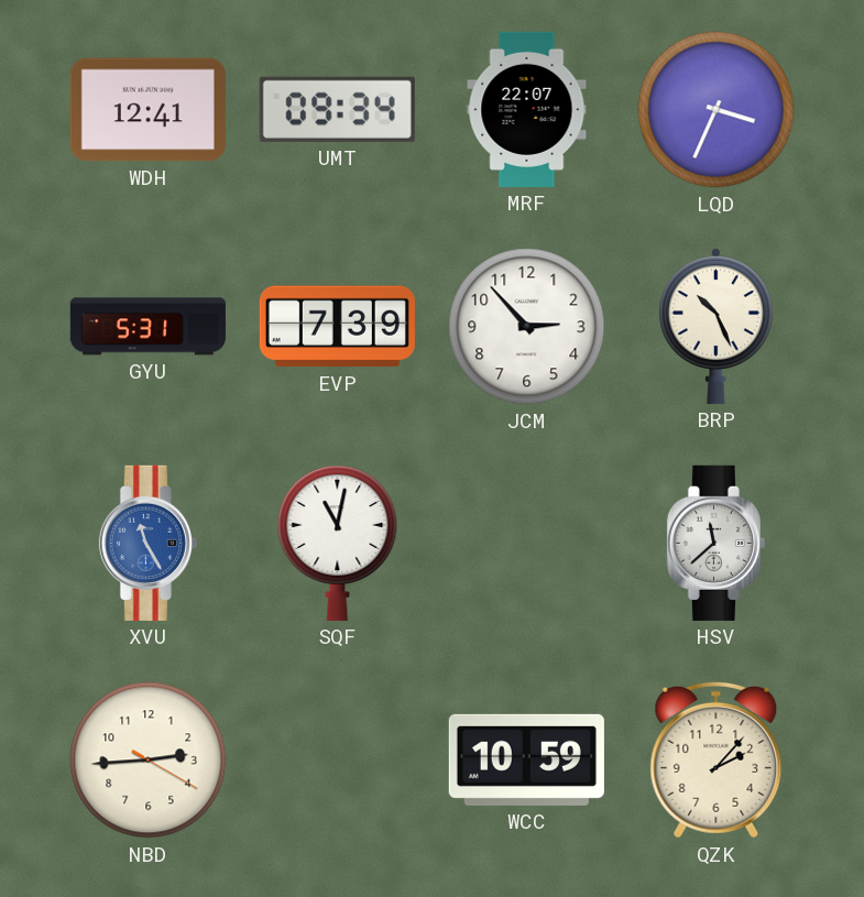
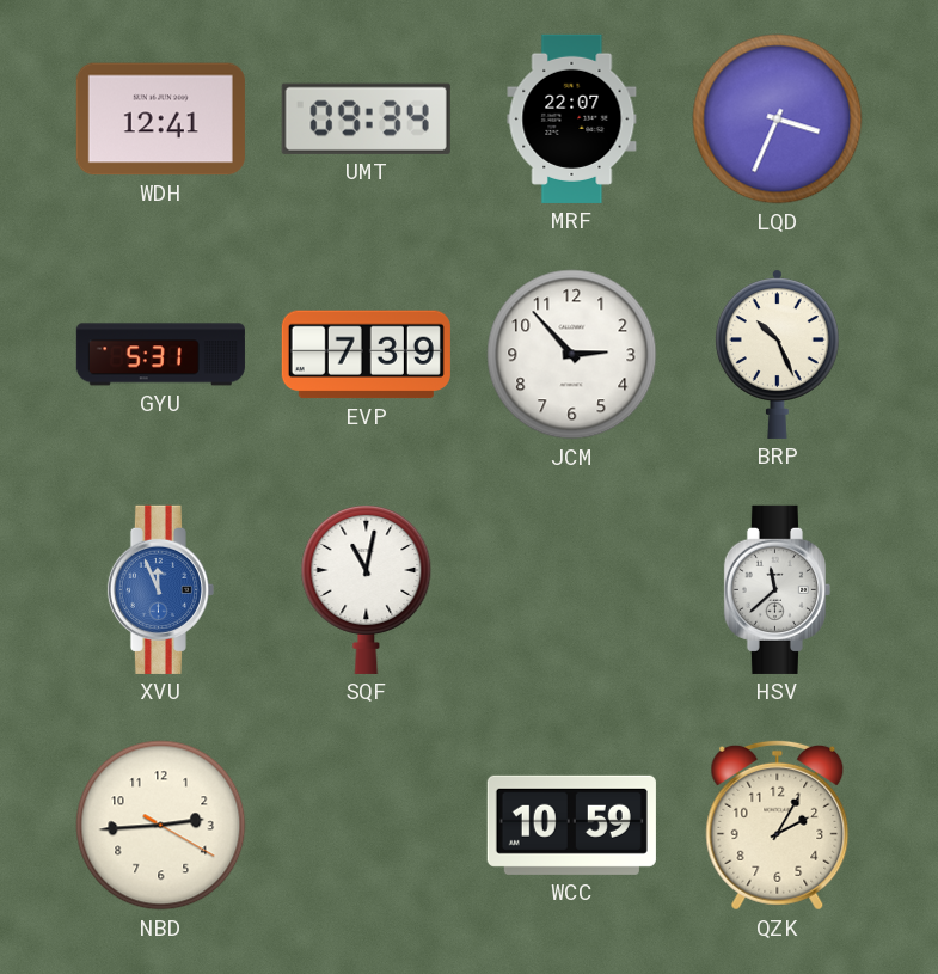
XVU: 11:25 -> 11:56
QZK: 2:07 -> 2:05
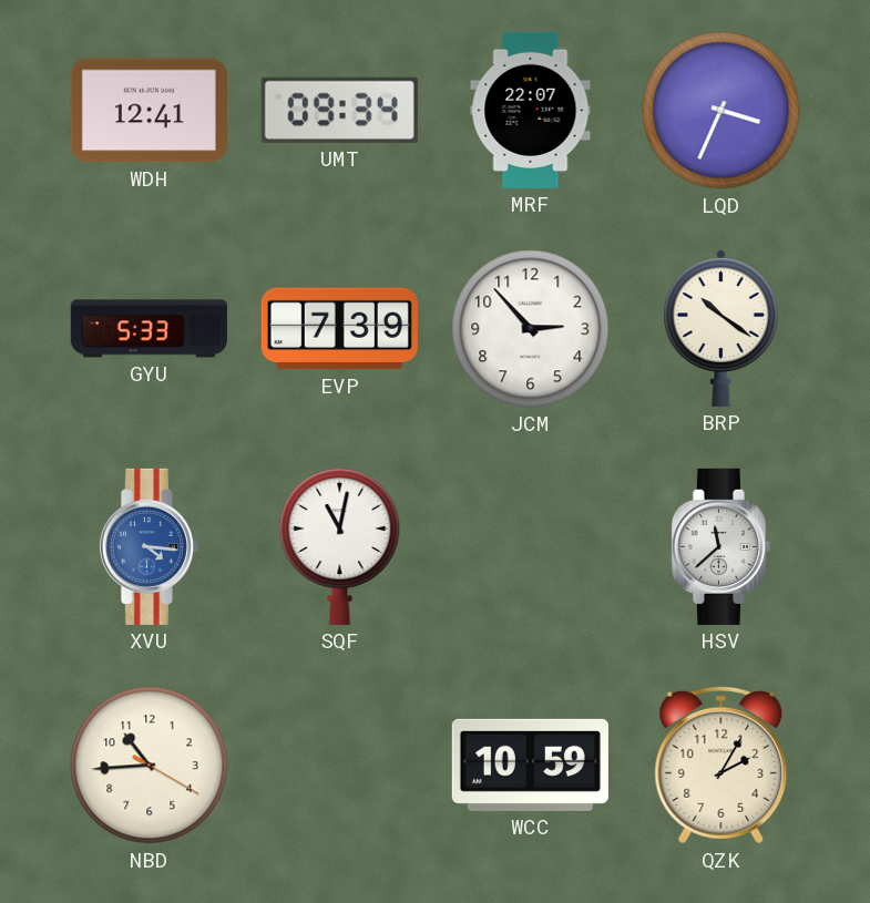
GYU: 5:31 -> 5:33
BRP: 10:26 -> 10:21
XVU: 11:56 -> 4:16
NBD: 2:44 -> 10:44
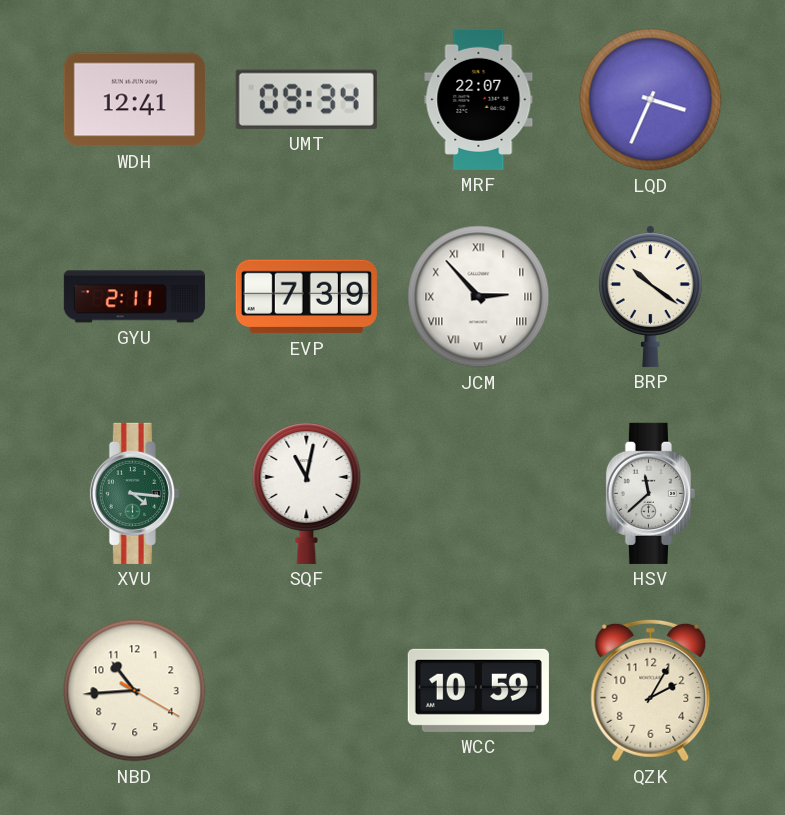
GYU: 5:33 -> 2:11
JCM numerals: Arabic -> Roman
XVU dial: blue -> green
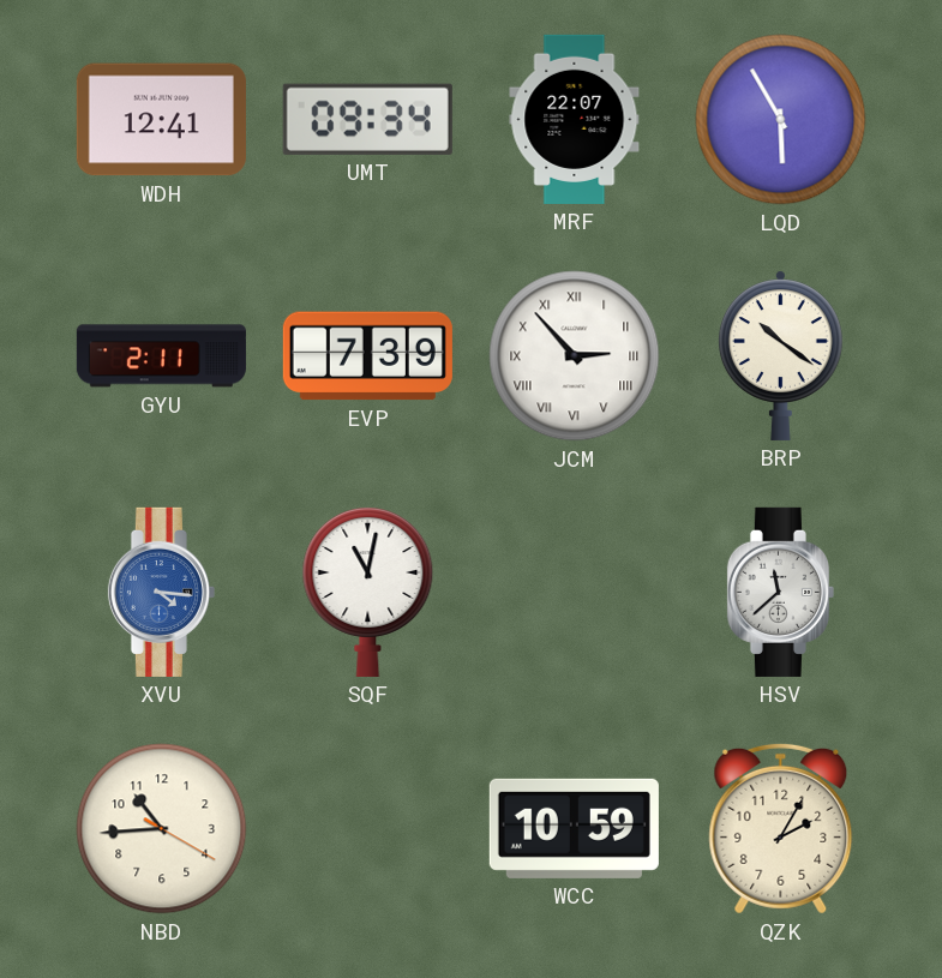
LQD: 3:34 -> 5:55
XVU dial: green -> blue
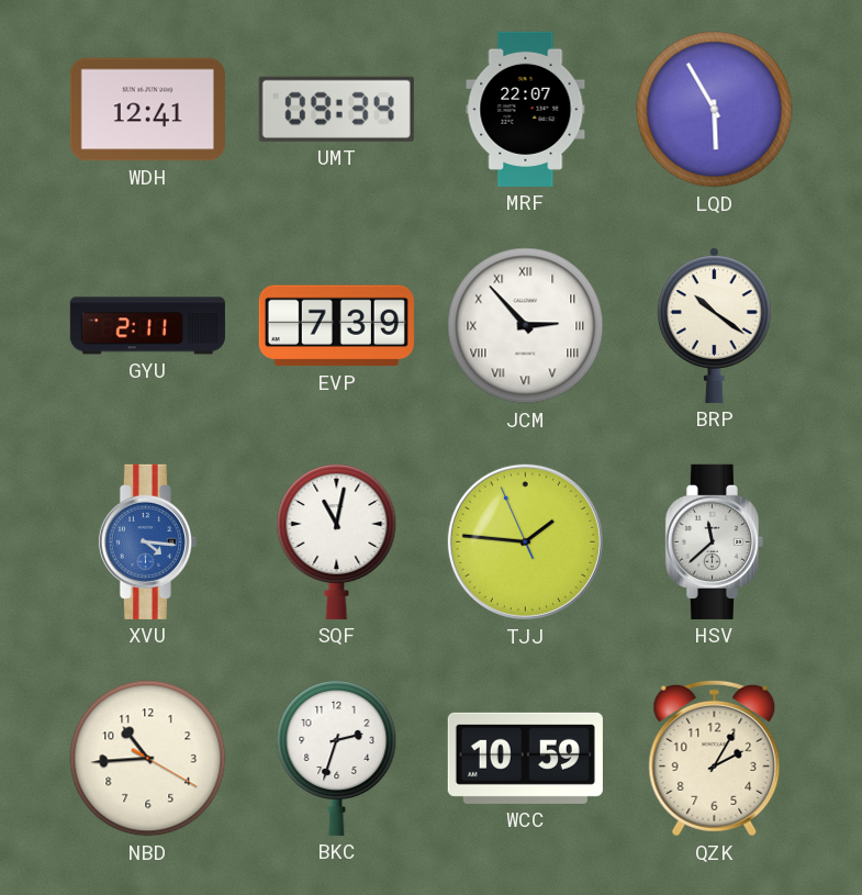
TJJ: none -> 1:45
BKC: none -> 2:33
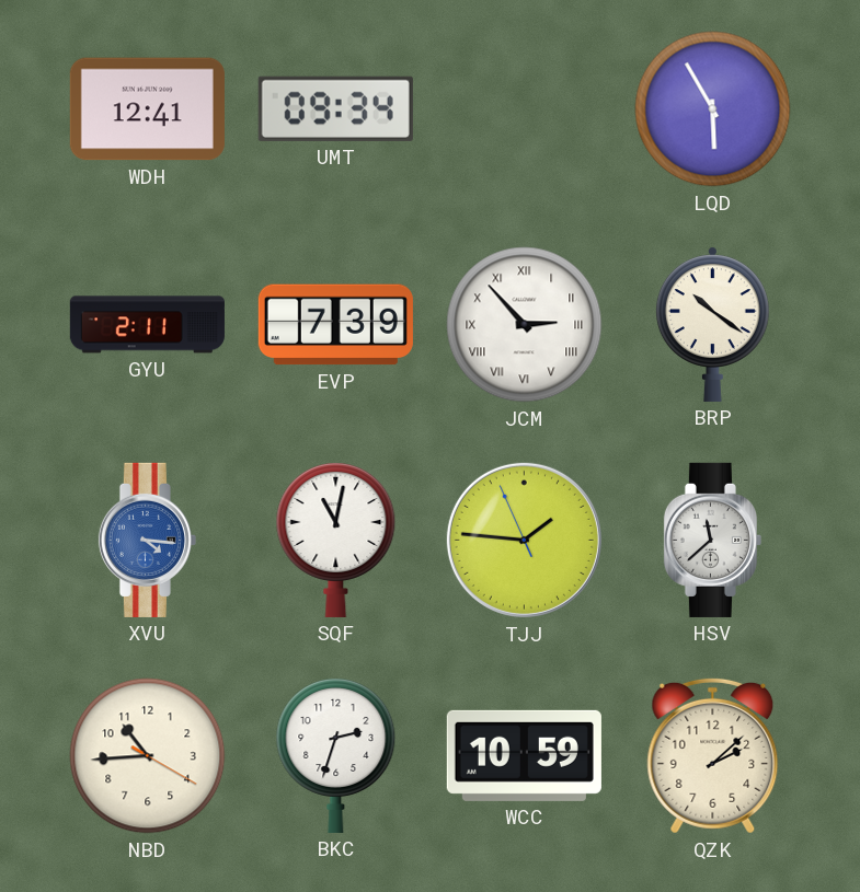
MRF: 22:07 -> none
QZK: 2:05 -> 2:08
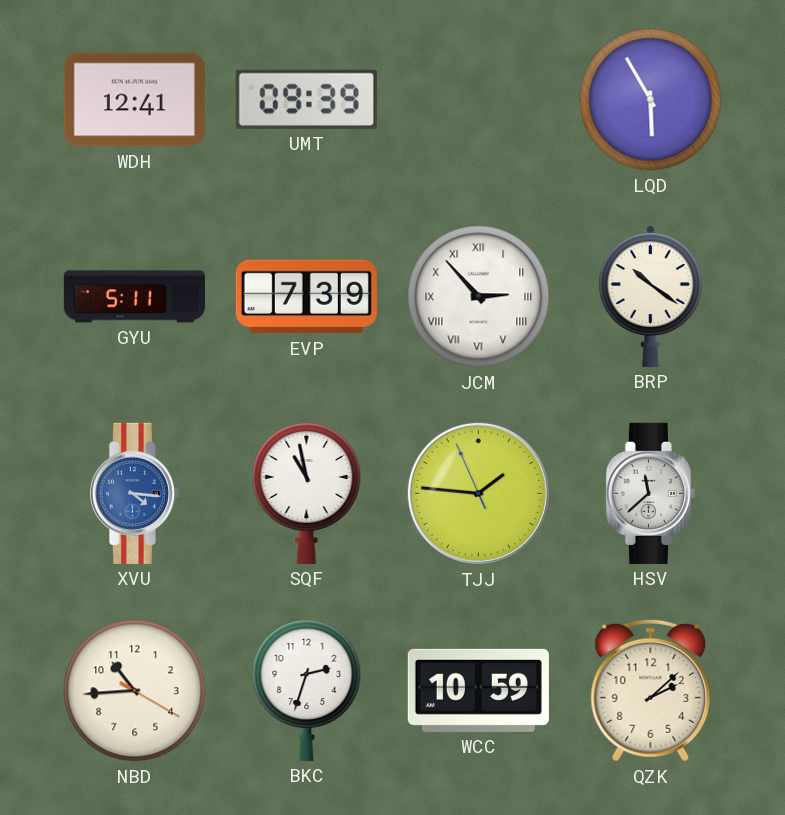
UMT: 09:34 -> 09:39
GYU: 2:11 -> 5:11
SQF: 11:02 -> 10:58
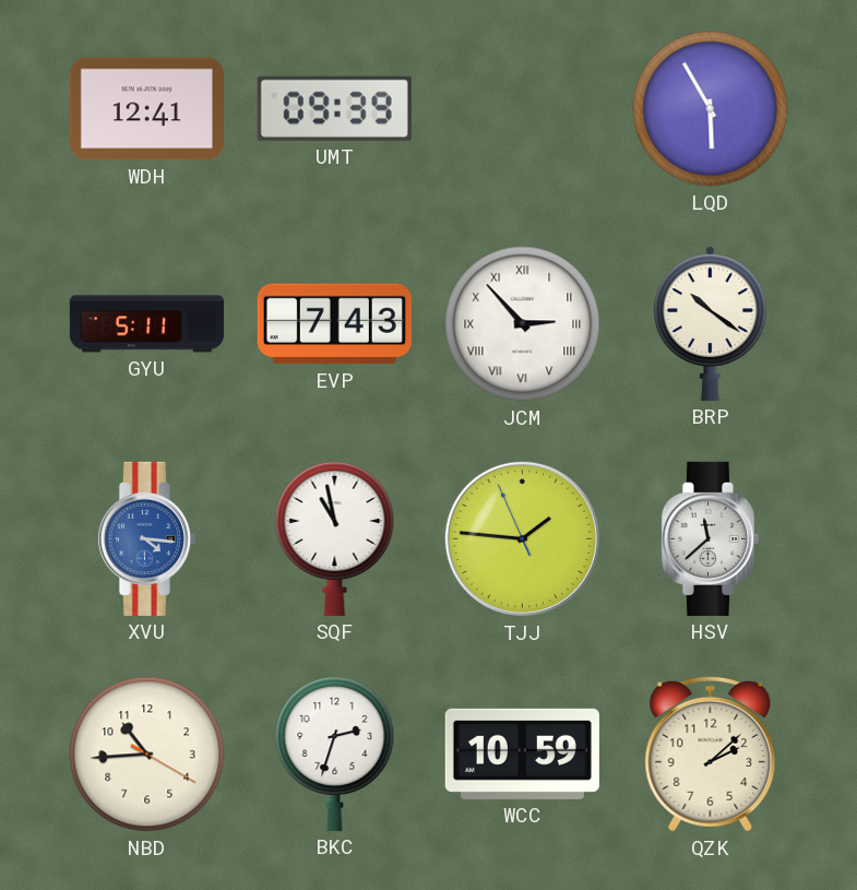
EVP: 7:39 -> 7:43
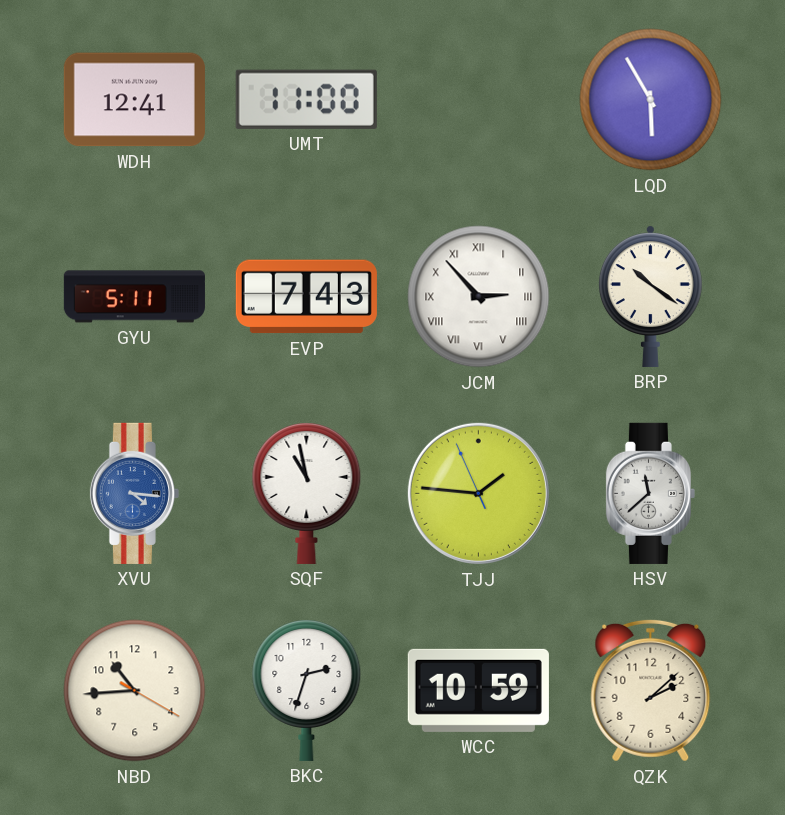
UMT: 09:39 -> 11:00
